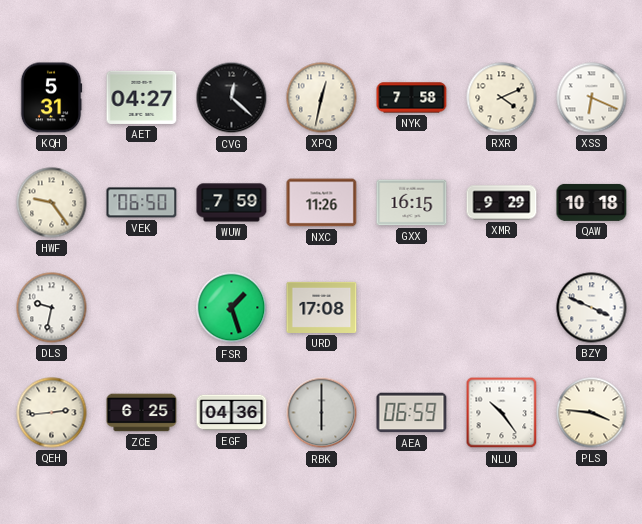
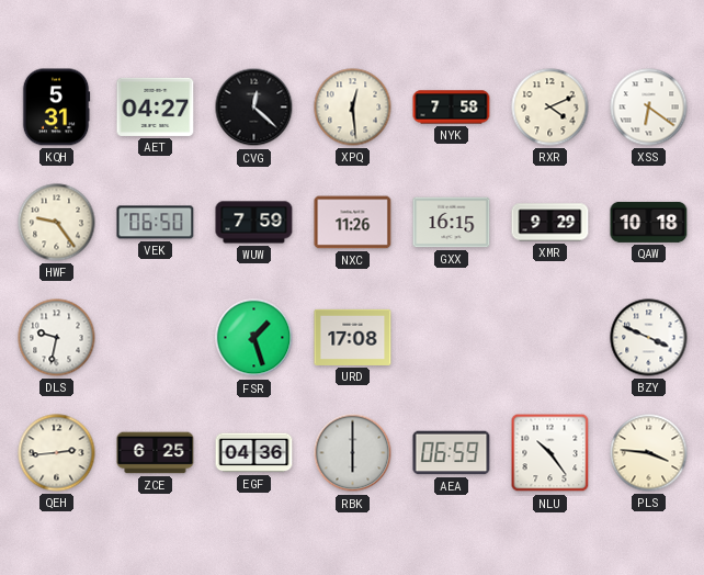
XPQ: 12:32 -> 12:29
XSS: 6:19 -> 6:21
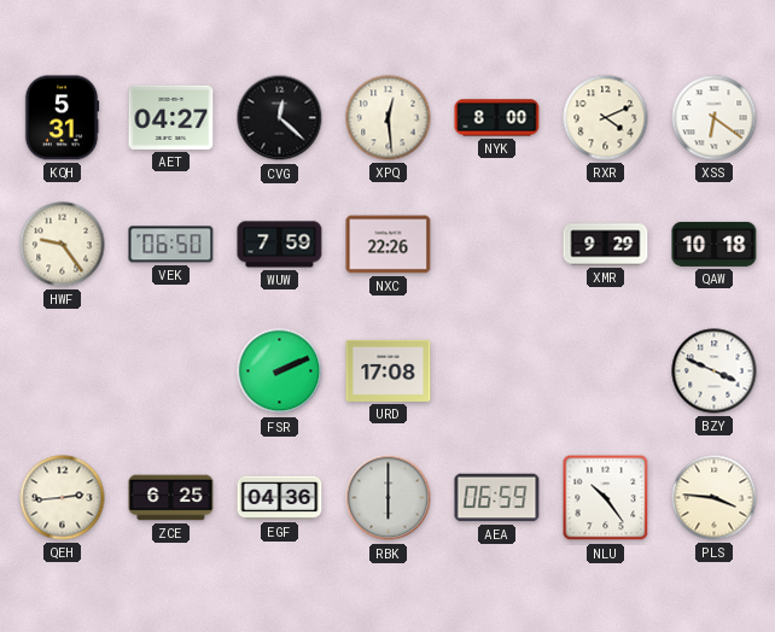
NYK: 7:58 -> 8:00
NXC: 11:26 -> 22:26
GXX: 16:15 -> none
DLS: 9:32 -> none
FSR: 1:27 -> 2:11
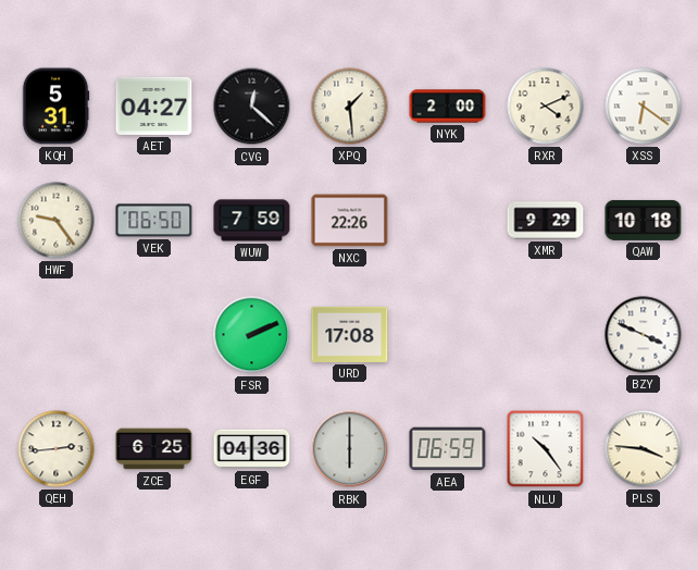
XPQ: 12:29 -> 1:29
NYK: 8:00 -> 2:00
